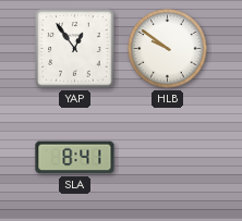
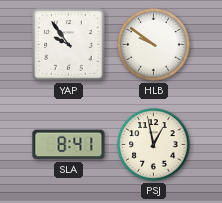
YAP: 12:54 -> 9:54
PSJ: none -> 12:58
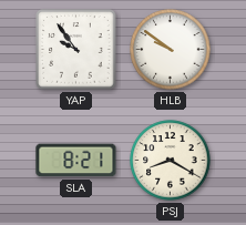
SLA: 8:41 -> 8:21
PSJ: 12:58 -> 8:20
